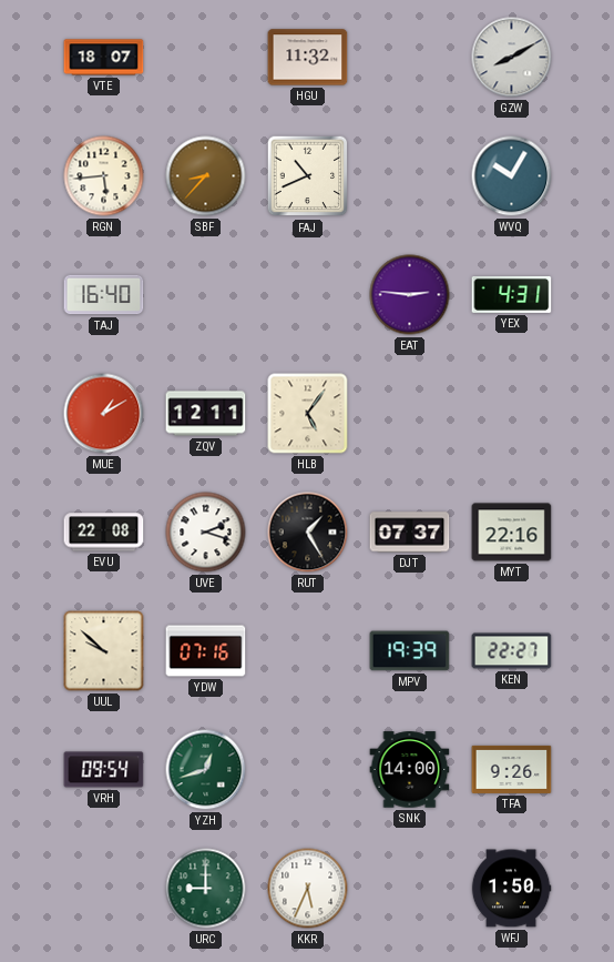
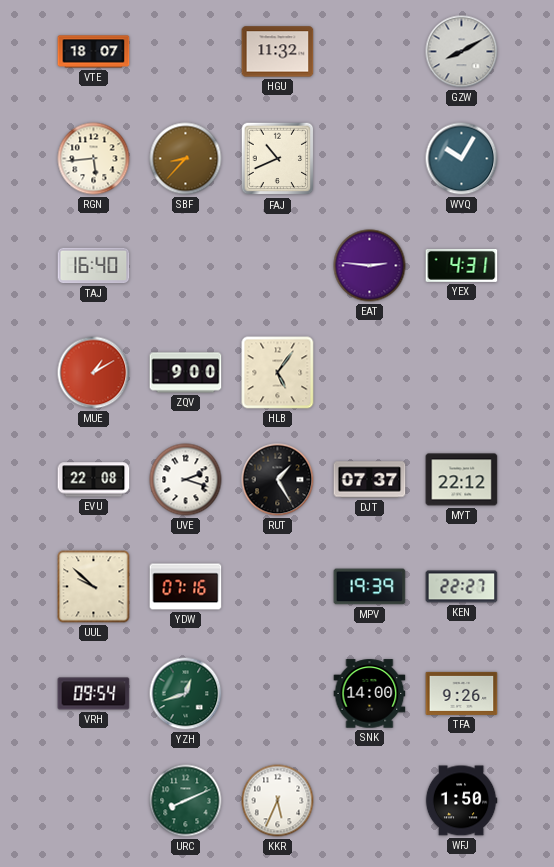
ZQV: 12:11 -> 9:00
MYT: 22:16 -> 22:12
URC: 9:00 -> 8:11
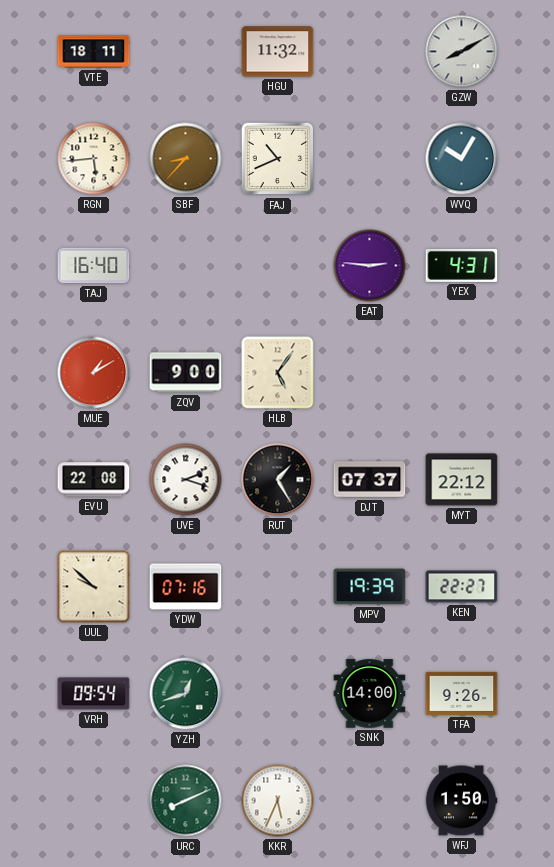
VTE: 18:07 -> 18:11
